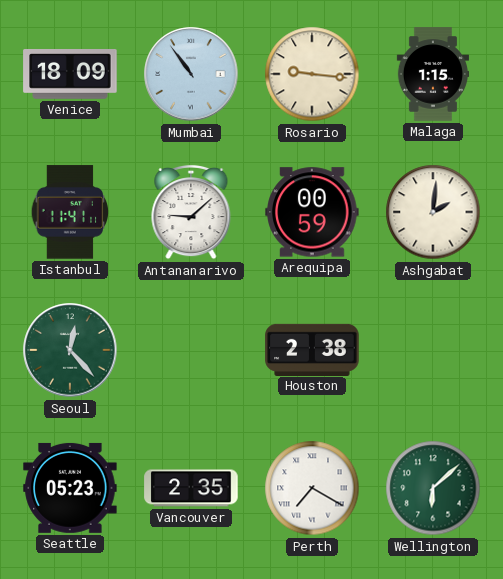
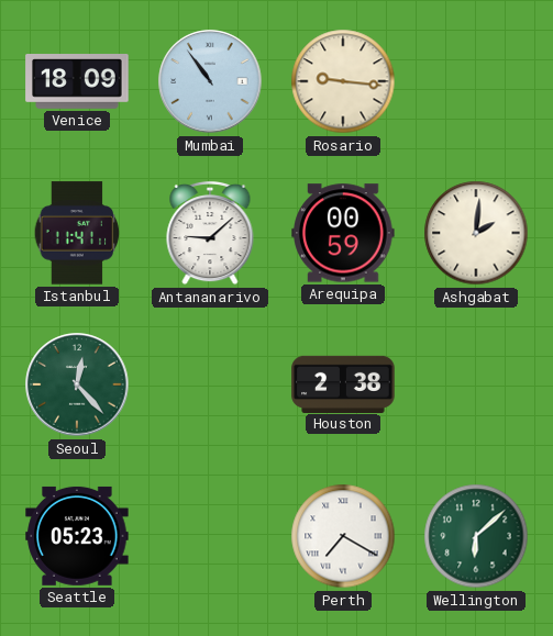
Malaga: 1:15 -> none
Vancouver: 2:35 -> none
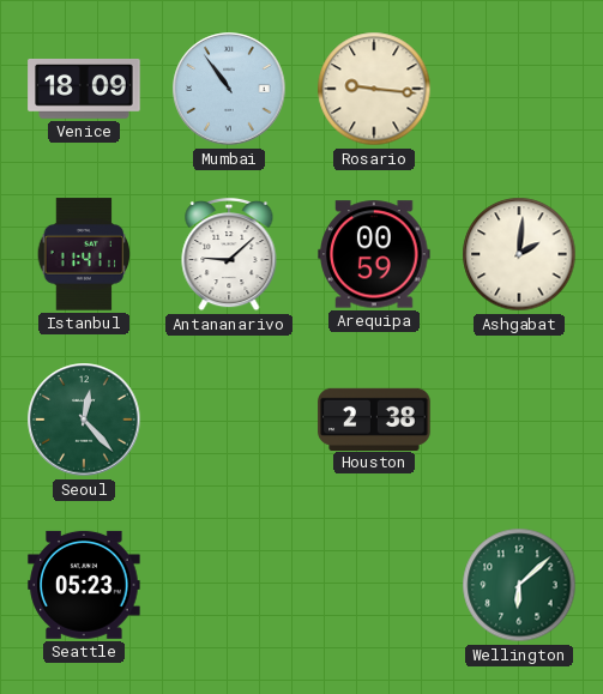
Perth: 7:20 -> none
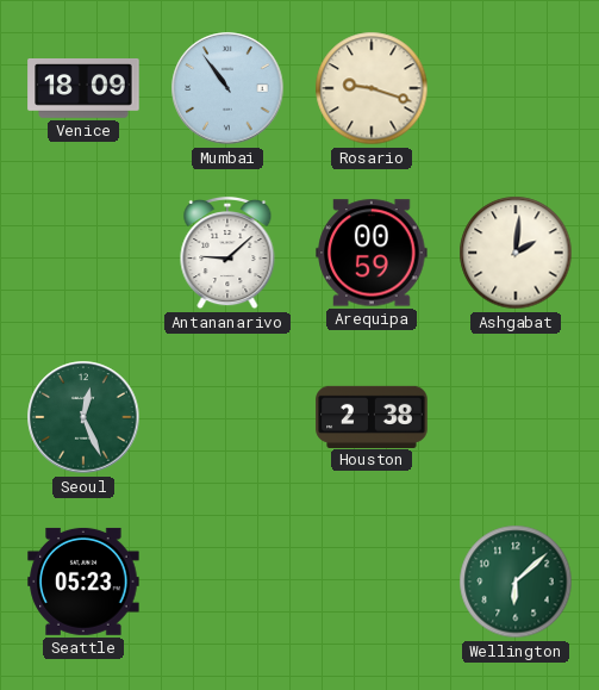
Rosario: 9:16 -> 9:18
Istanbul: 11:41 -> none
Seoul: 12:23 -> 12:26
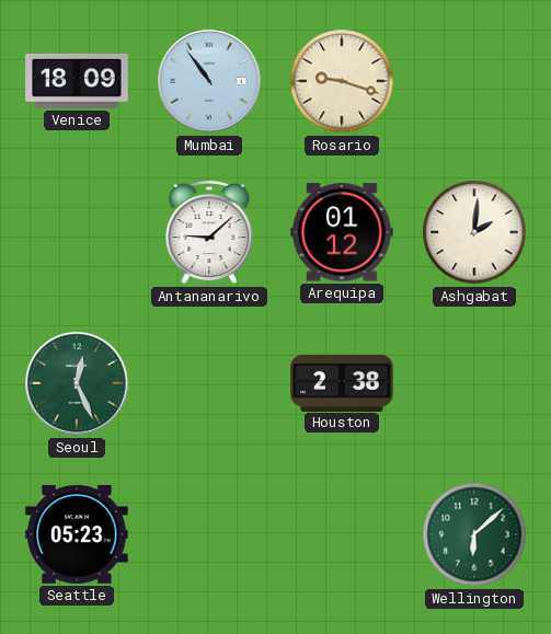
Arequipa: 00:59 -> 01:12
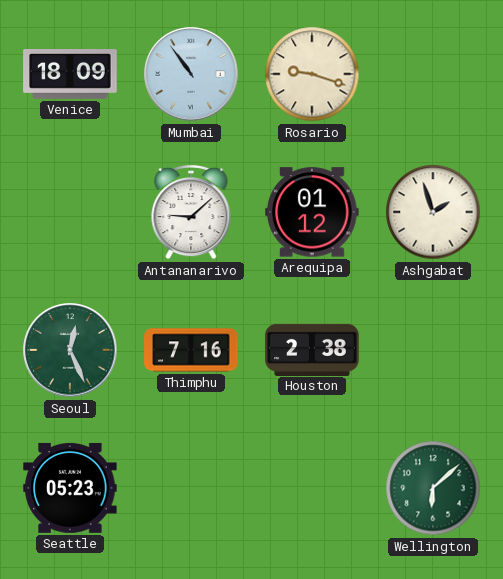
Ashgabat: 2:01 -> 1:57
Thimphu: none -> 7:16
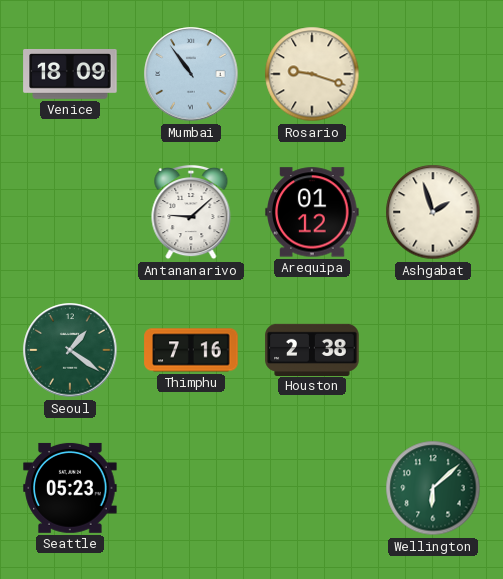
Seoul: 12:26 -> 1:21
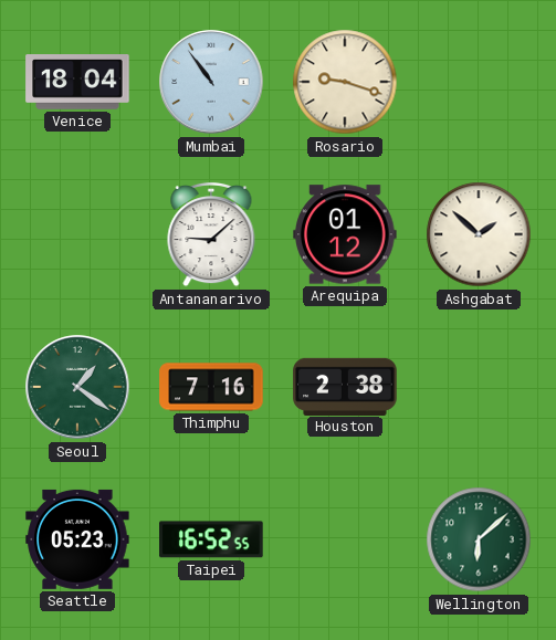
Venice: 18:09 -> 18:04
Ashgabat: 1:57 -> 1:52
Taipei: none -> 16:52
